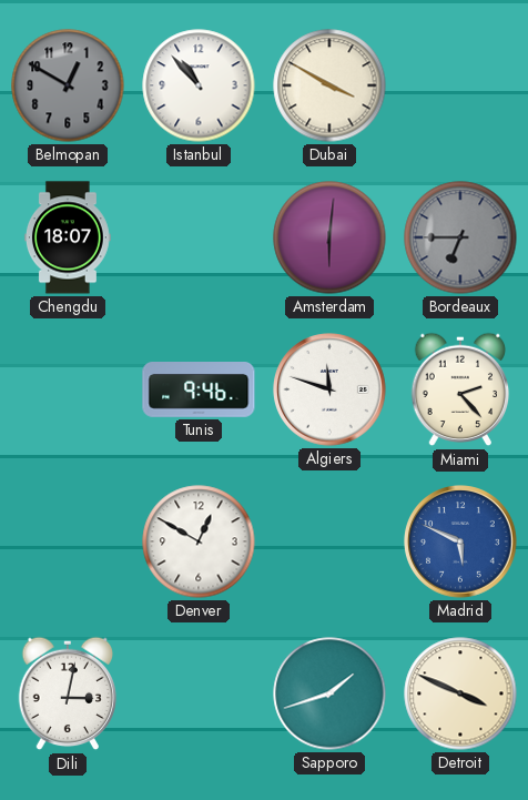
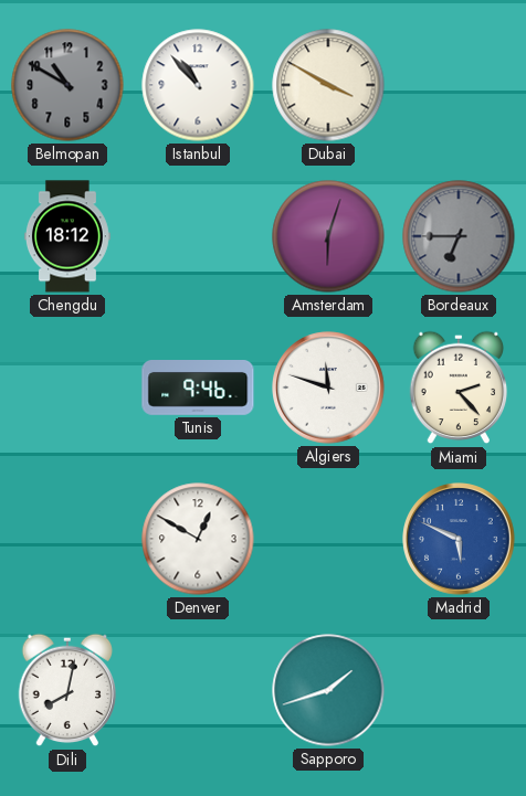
Belmopan: 12:50 -> 10:50
Chengdu: 18:07 -> 18:12
Amsterdam: 6:01 -> 6:03
Dili: 3:02 -> 8:02
Detroit: 3:49 -> none
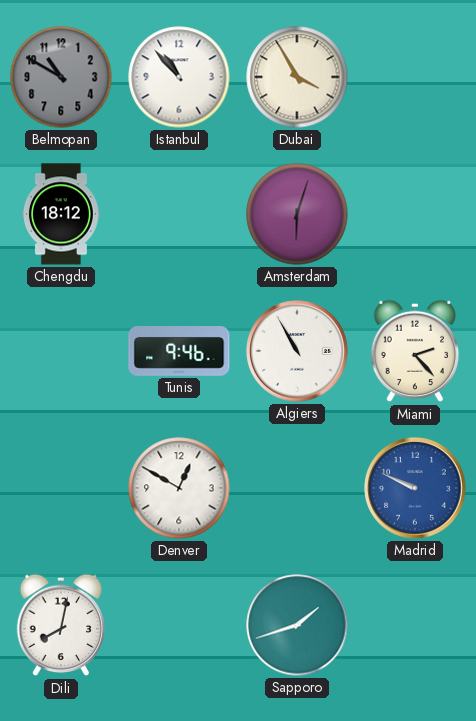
Dubai: 3:50 -> 3:55
Bordeaux: 6:45 -> none
Algiers: 11:48 -> 10:55
Madrid: 5:49 -> 9:49
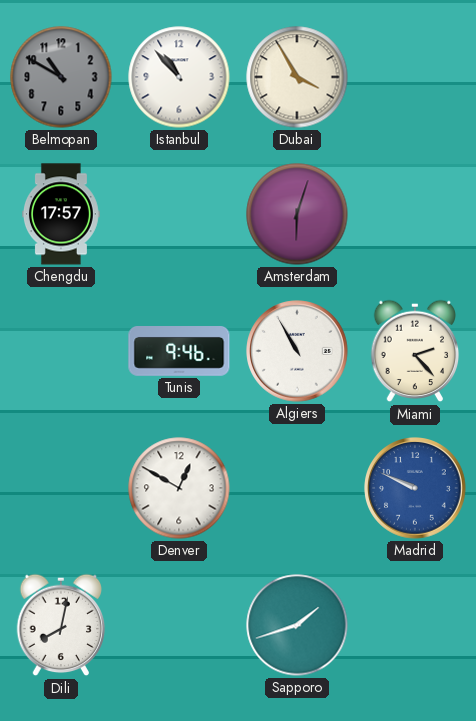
Chengdu: 18:12 -> 17:57
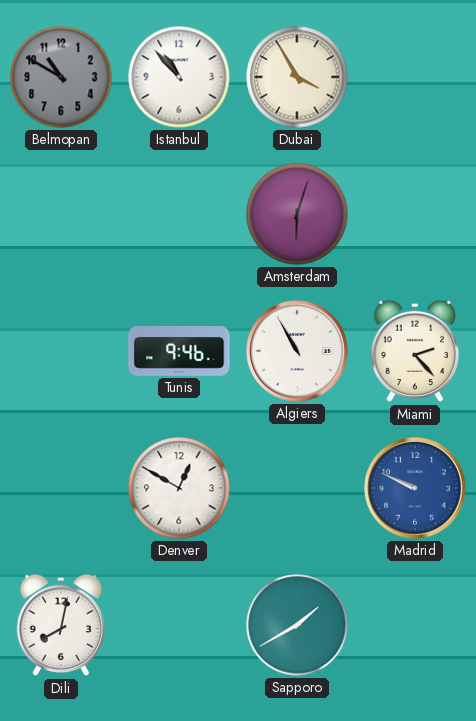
Chengdu: 17:57 -> none
Sapporo: 1:42 -> 1:40
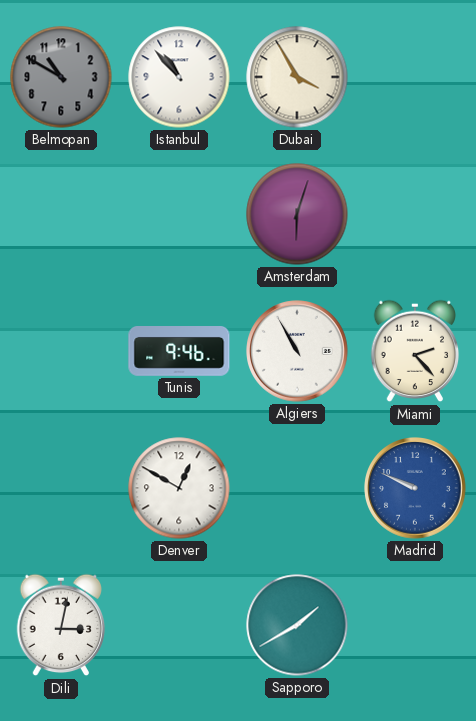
Dili: 8:02 -> 3:02
